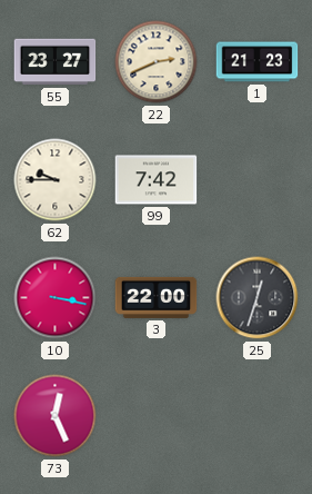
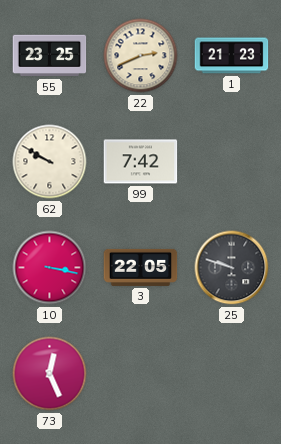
55: 23:27 -> 23:25
62: 9:45 -> 9:50
3: 22:00 -> 22:05
25: 12:33 -> 9:48
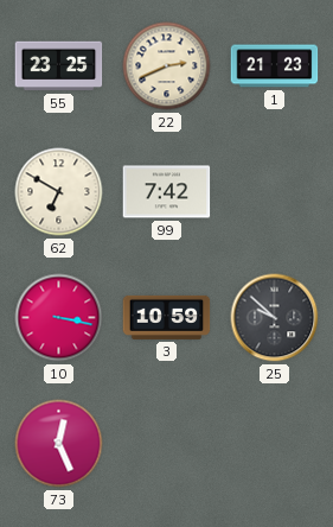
62: 9:50 -> 6:50
3: 22:05 -> 10:59
25: 9:48 -> 9:52
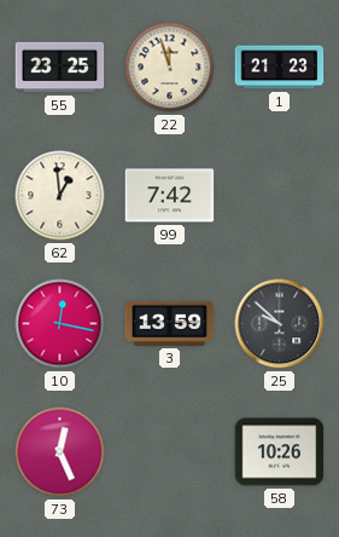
22: 2:41 -> 11:57
62: 6:50 -> 12:59
10: 3:17 -> 12:17
3: 10:59 -> 13:59
58: none -> 10:26
